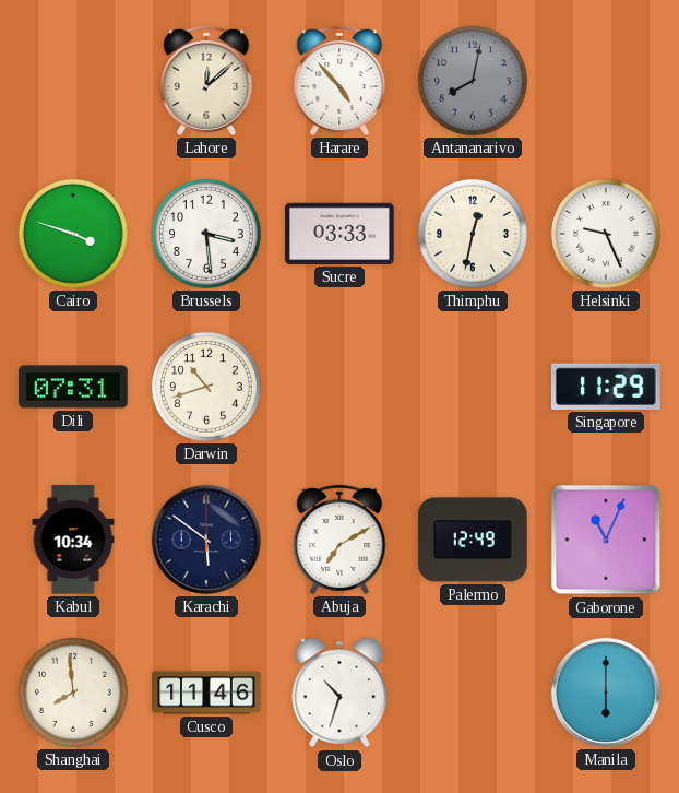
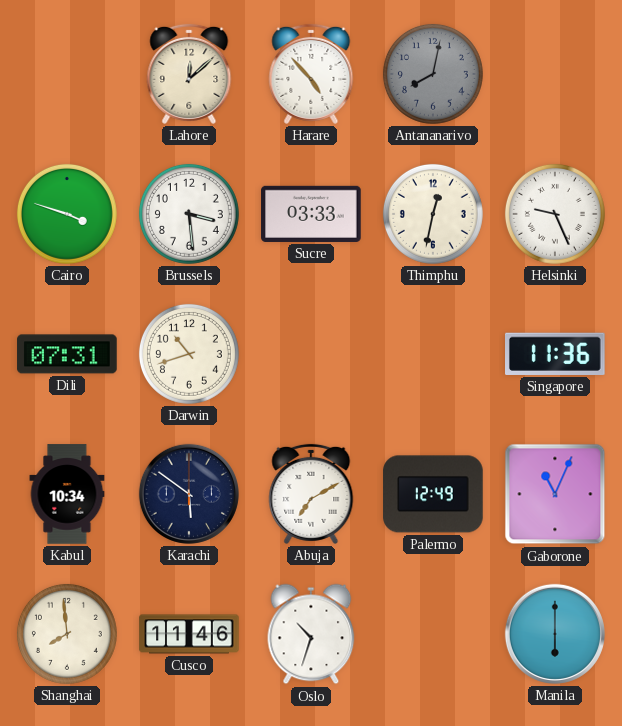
Singapore: 11:29 -> 11:36
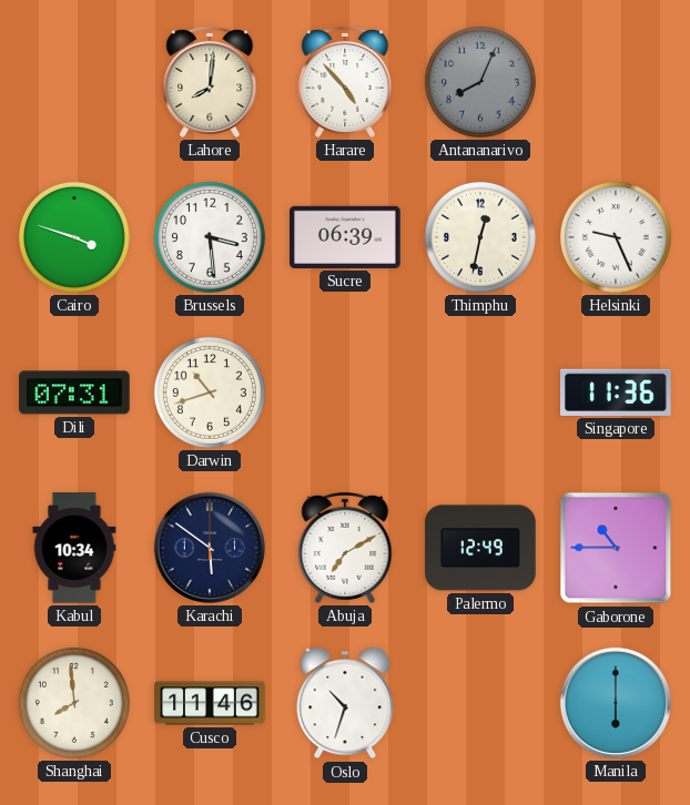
Lahore: 12:08 -> 8:01
Antananarivo: 8:02 -> 8:04
Sucre: 03:33 -> 06:39
Gaborone: 11:04 -> 10:45
